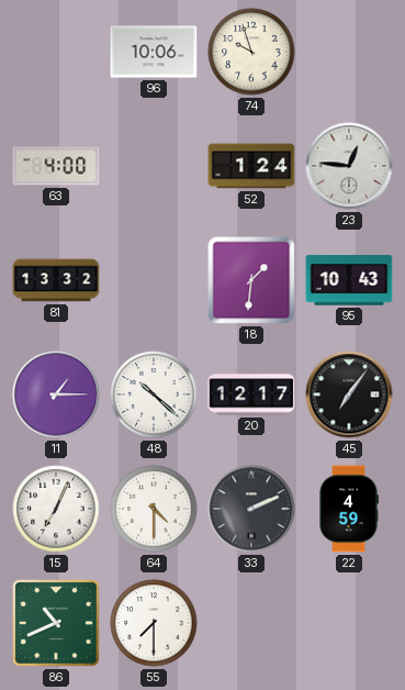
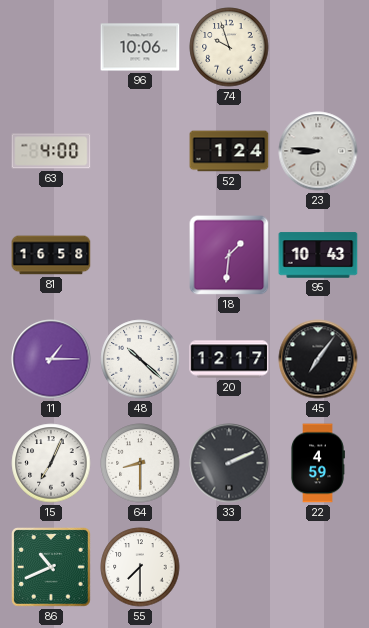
23: 12:46 -> 8:46
81: 13:32 -> 16:58
64: 4:30 -> 8:30
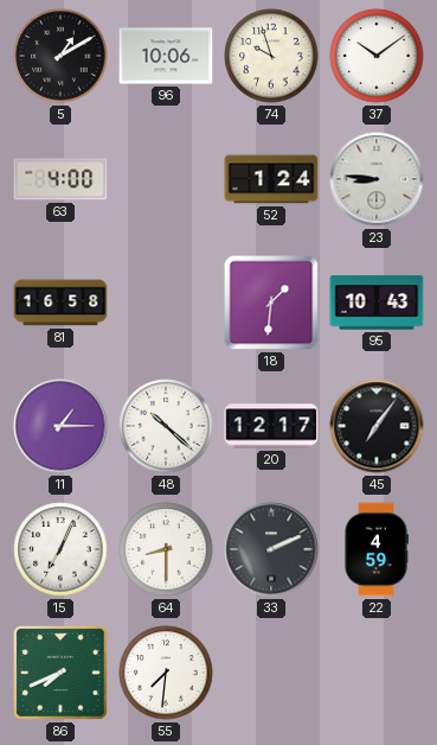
5: none -> 1:10
37: none -> 10:09
86: 10:41 -> 7:41
55: 7:30 -> 7:31
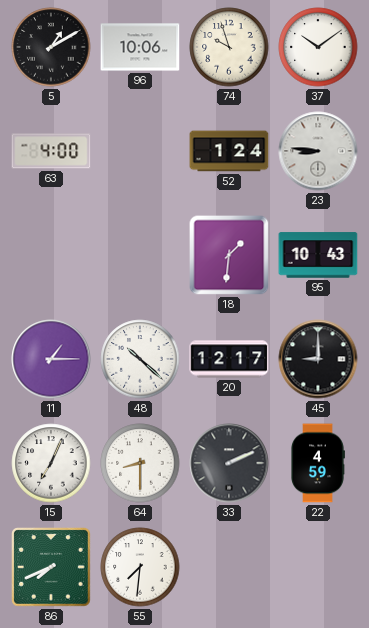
81: 16:58 -> none
45: 7:06 -> 9:00
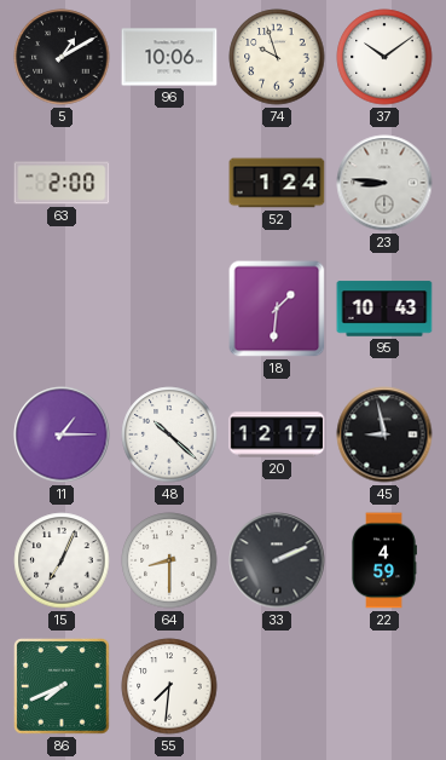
63: 4:00 -> 2:00
45: 9:00 -> 8:58
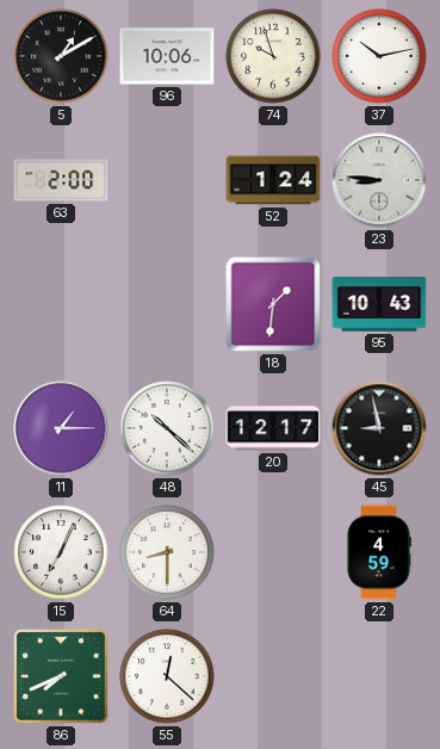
37: 10:09 -> 10:13
33: 2:11 -> none
55: 7:31 -> 12:22
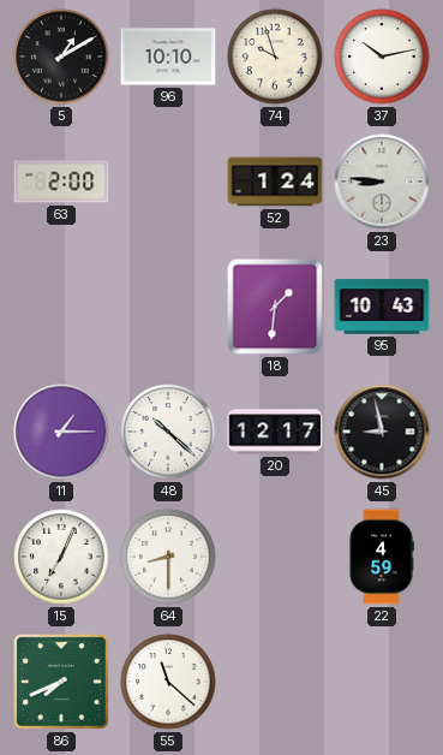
96: 10:06 -> 10:10
55: 12:22 -> 11:22
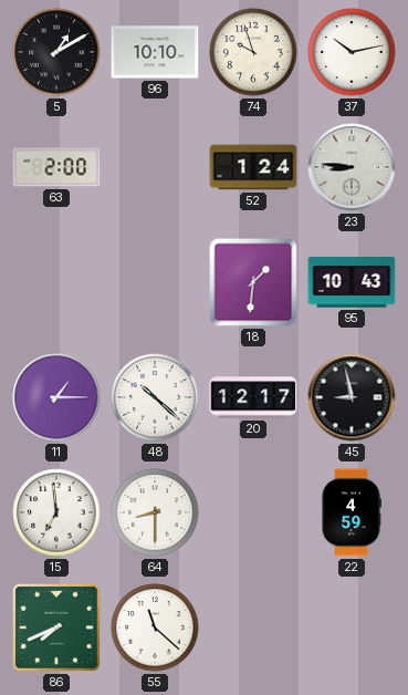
15: 7:04 -> 6:59
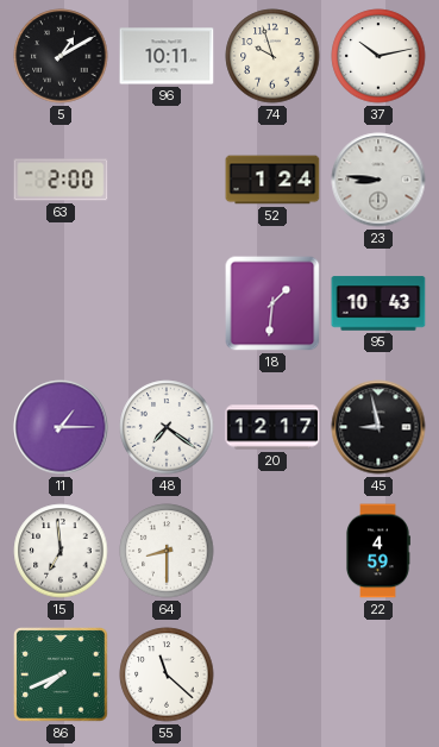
96: 10:10 -> 10:11
48: 10:22 -> 7:21
